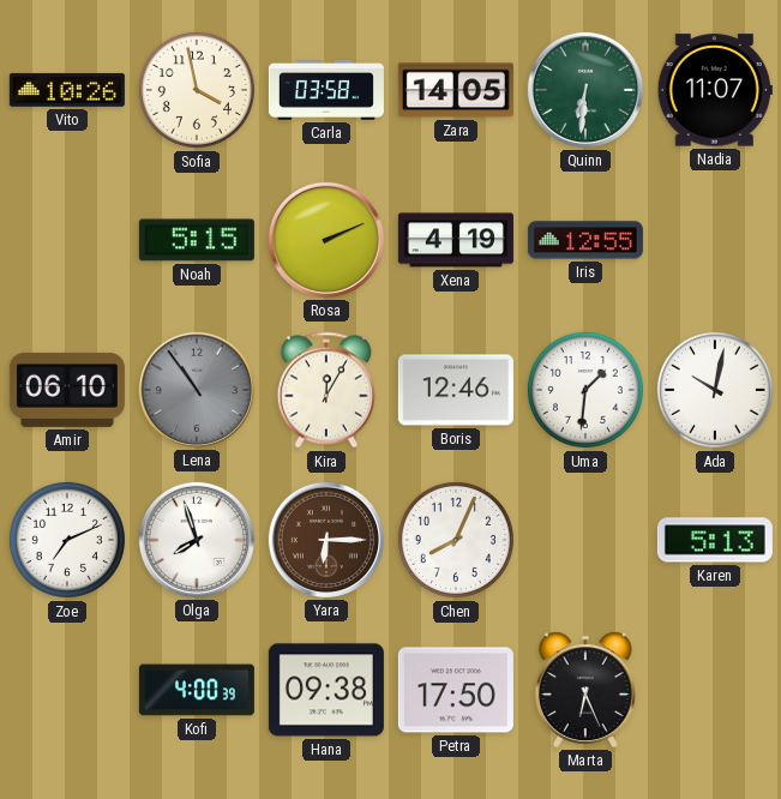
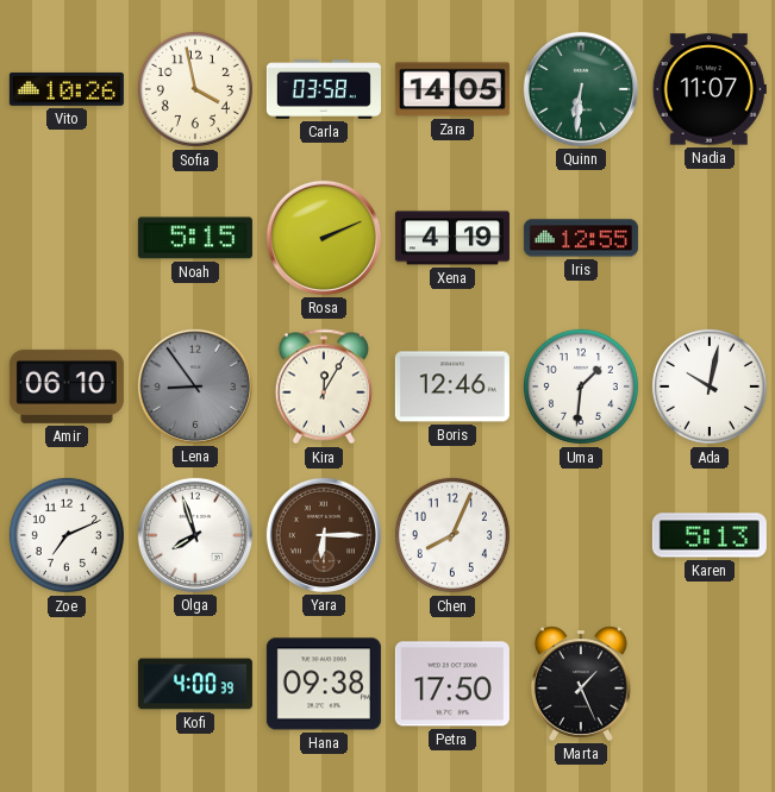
Lena: 10:54 -> 8:54
Marta: 6:26 -> 1:26
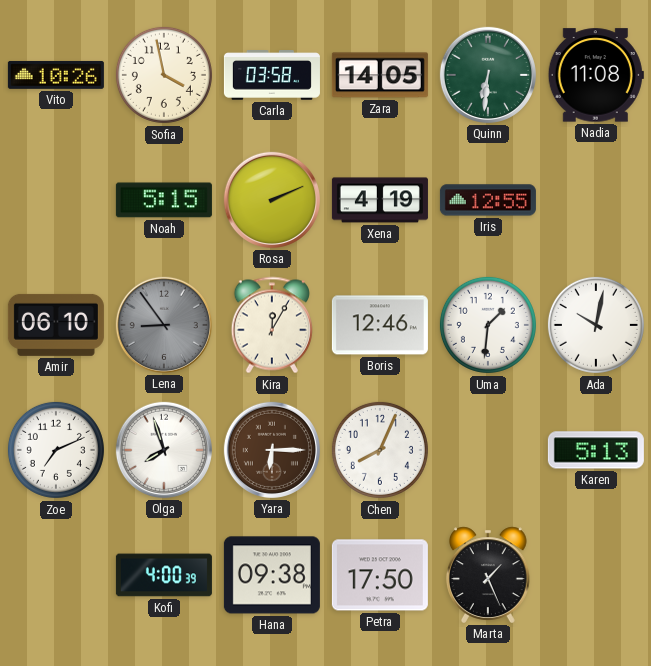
Nadia: 11:07 -> 11:08
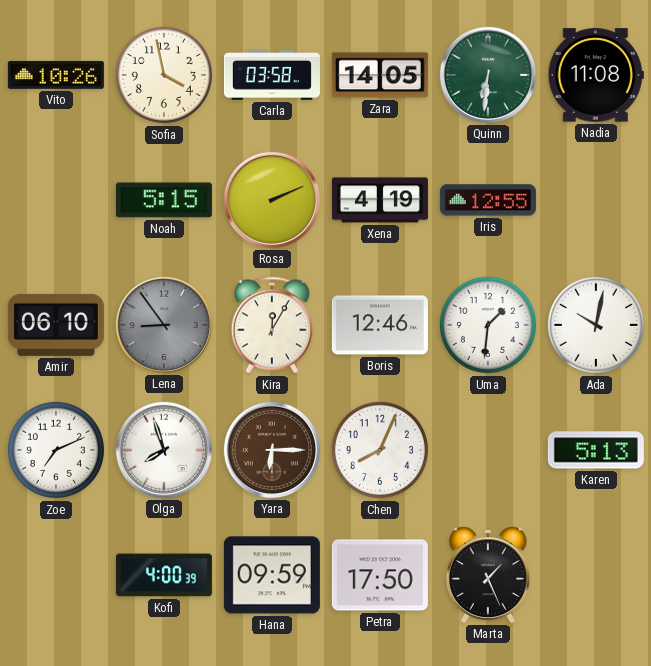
Hana: 09:38 -> 09:59
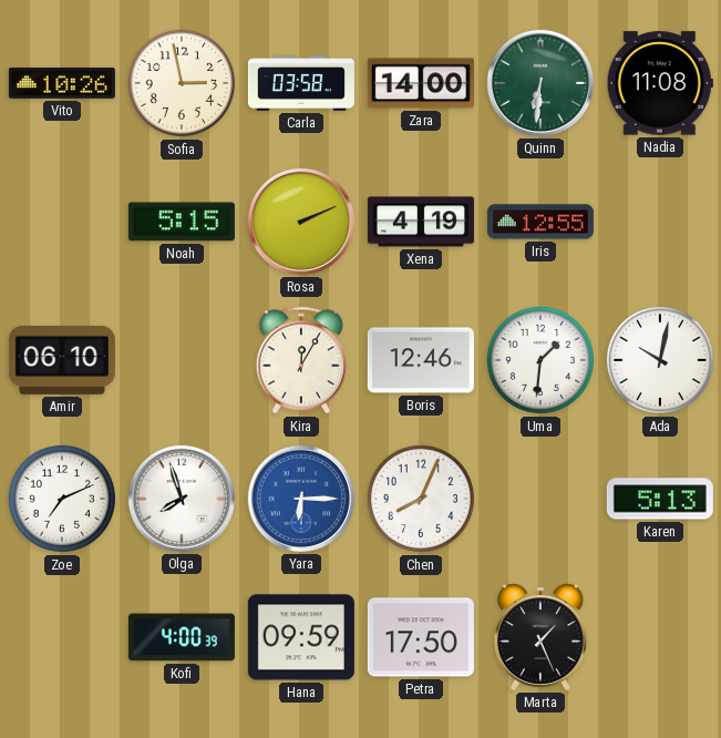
Sofia: 3:58 -> 2:58
Zara: 14:05 -> 14:00
Lena: 8:54 -> none
Yara dial: brown -> blue
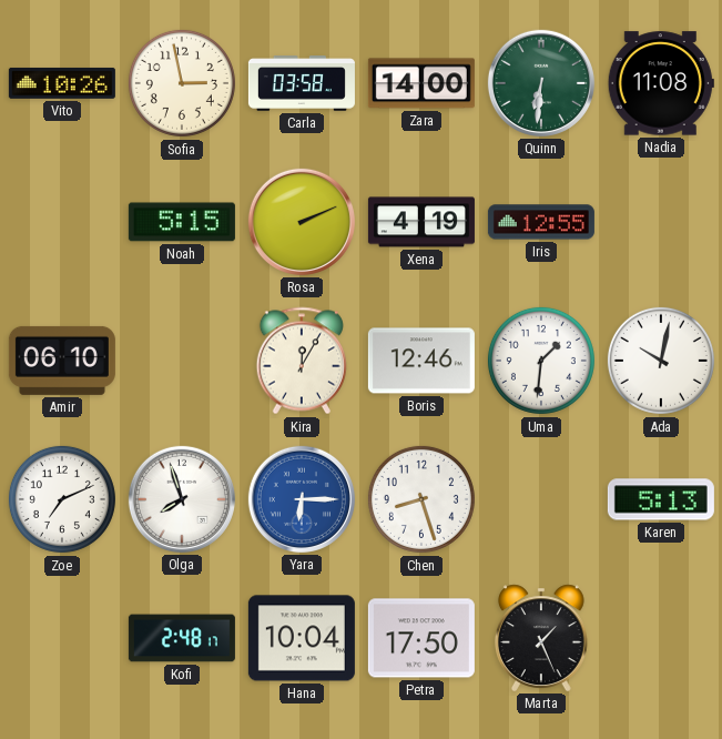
Chen: 8:04 -> 8:27
Kofi: 4:00 -> 2:48
Hana: 09:59 -> 10:04
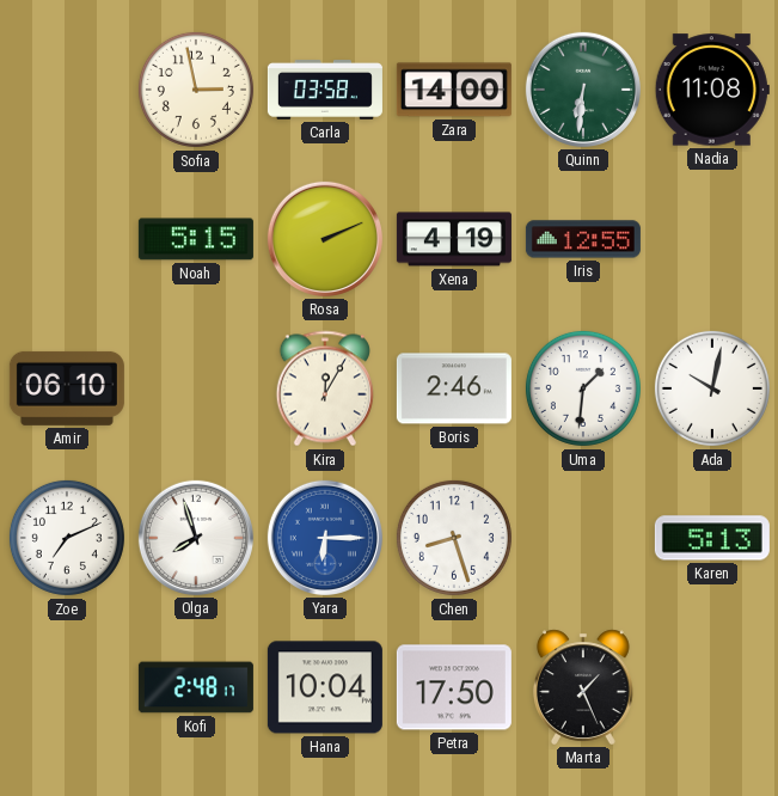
Vito: 10:26 -> none
Boris: 12:46 -> 2:46
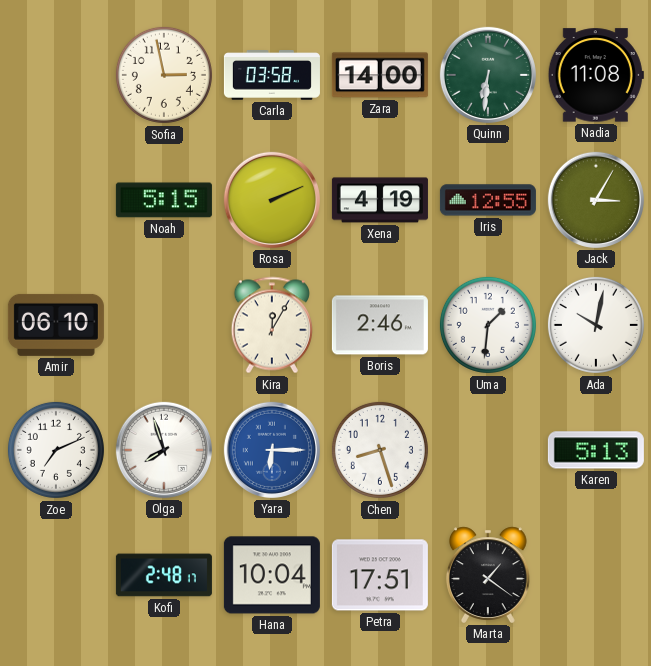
Jack: none -> 3:05
Petra: 17:50 -> 17:51
Marta: 1:26 -> 1:21
